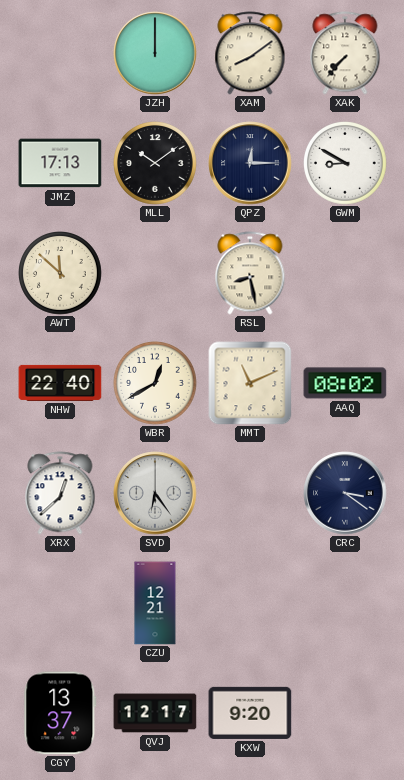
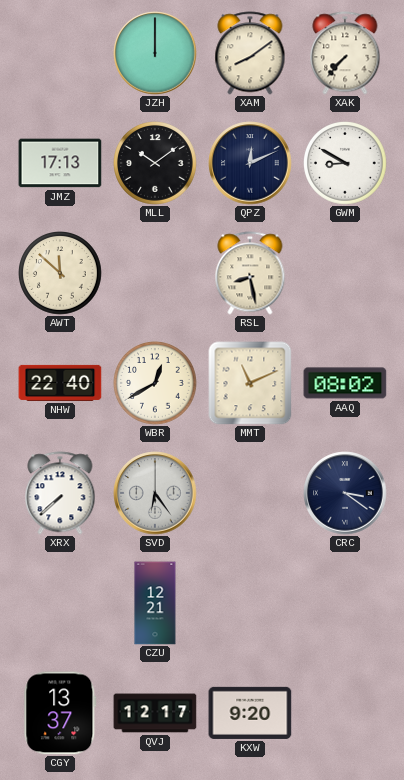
QPZ: 12:15 -> 12:11
XRX: 12:38 -> 7:38
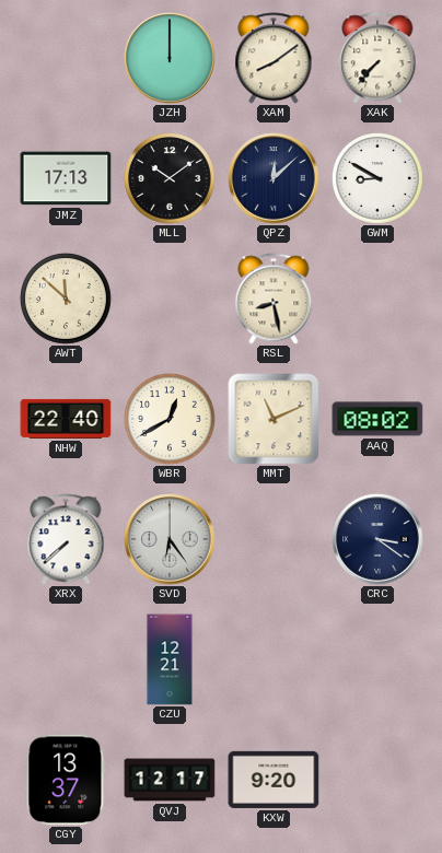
QPZ: 12:11 -> 12:08
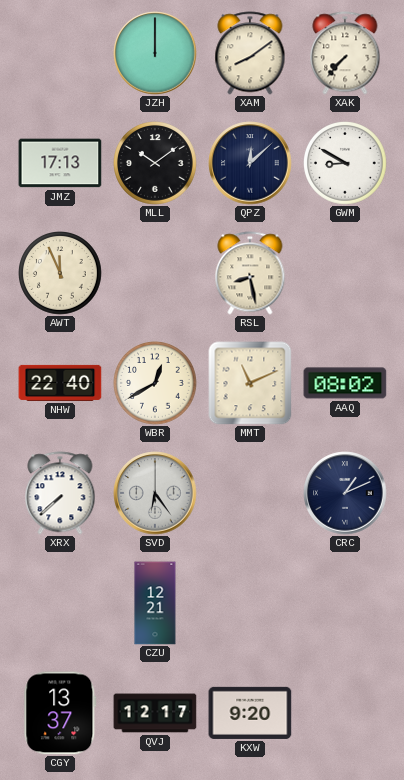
AWT: 11:52 -> 11:56
CRC: 3:21 -> 1:11
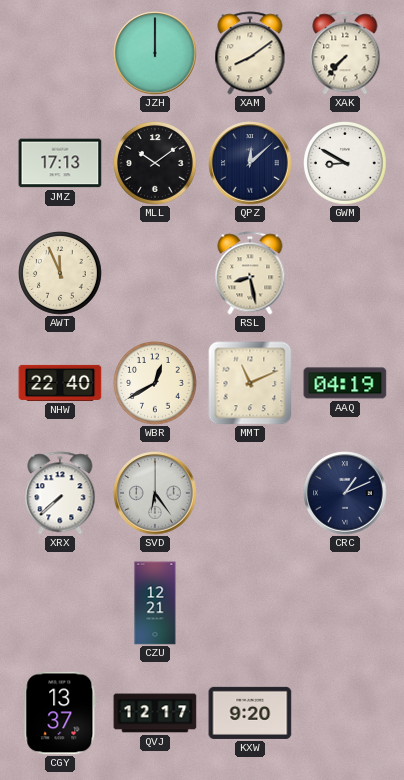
AAQ: 08:02 -> 04:19
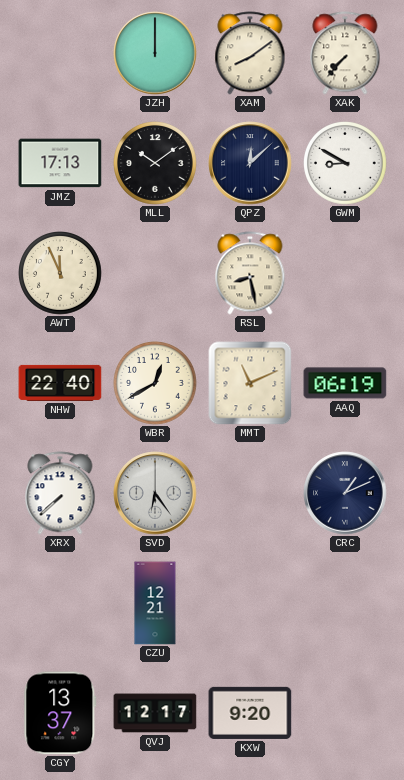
AAQ: 04:19 -> 06:19
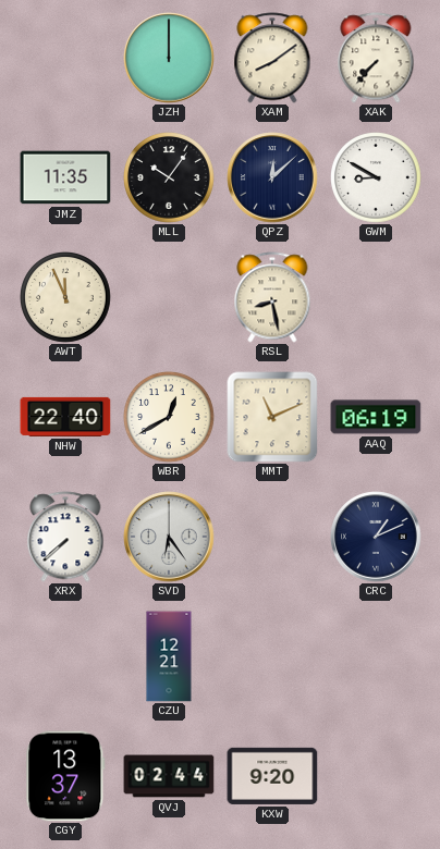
JMZ: 17:13 -> 11:35
MLL: 10:09 -> 10:06
QVJ: 12:17 -> 02:44
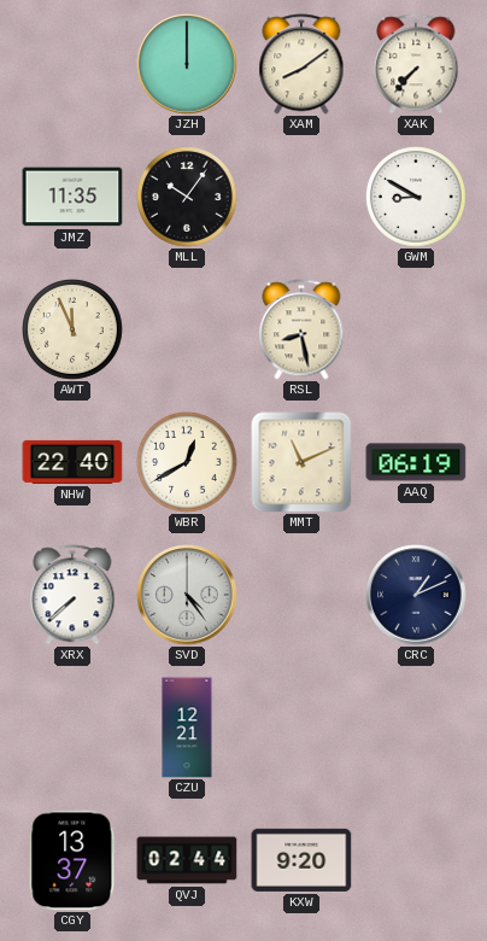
QPZ: 12:08 -> none
SVD: 6:24 -> 4:24
